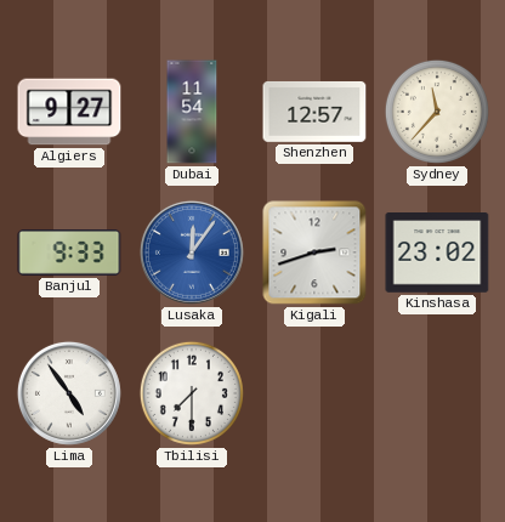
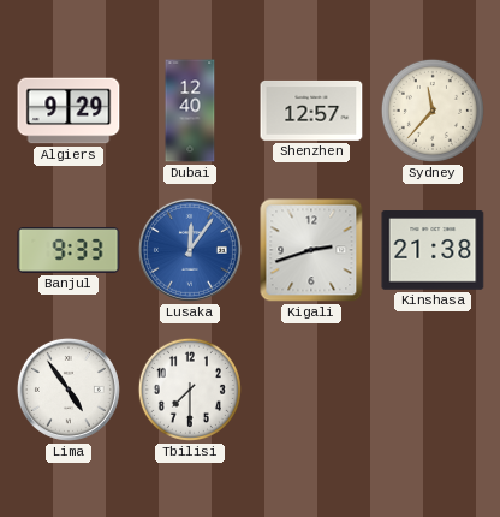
Algiers: 9:27 -> 9:29
Dubai: 11:54 -> 12:40
Kinshasa: 23:02 -> 21:38
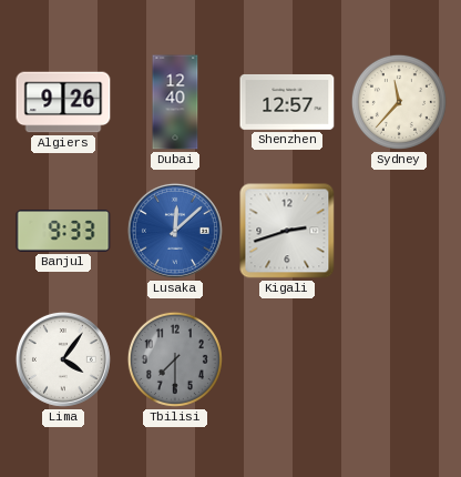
Algiers: 9:29 -> 9:26
Lusaka: 12:06 -> 12:08
Kinshasa: 21:38 -> none
Lima: 4:54 -> 4:06
Tbilisi dial: white -> grey
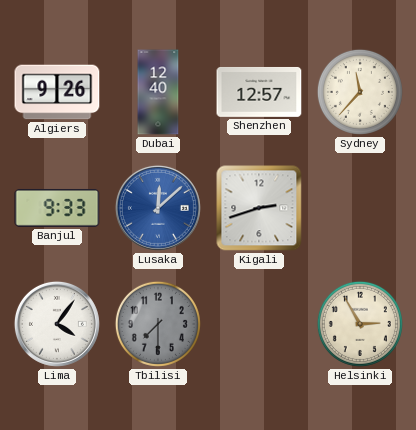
Helsinki: none -> 2:55
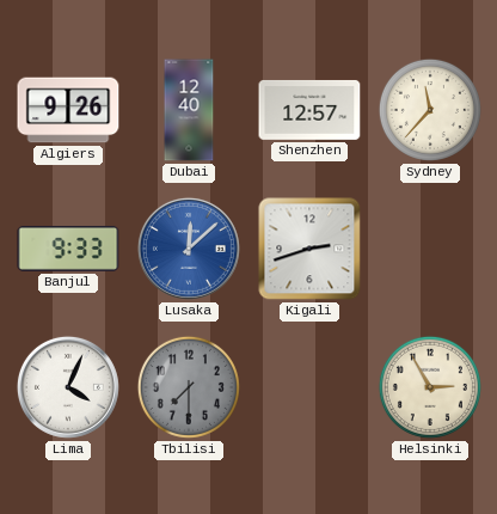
Lima: 4:06 -> 4:04
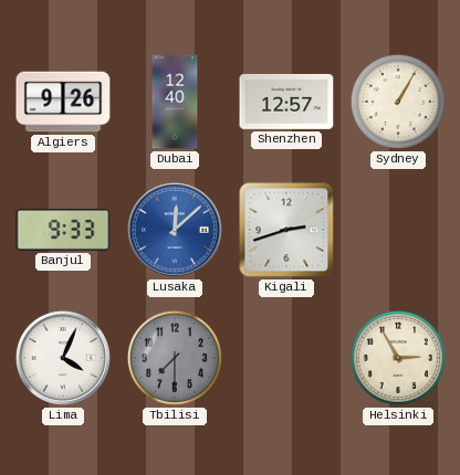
Sydney: 11:37 -> 1:05
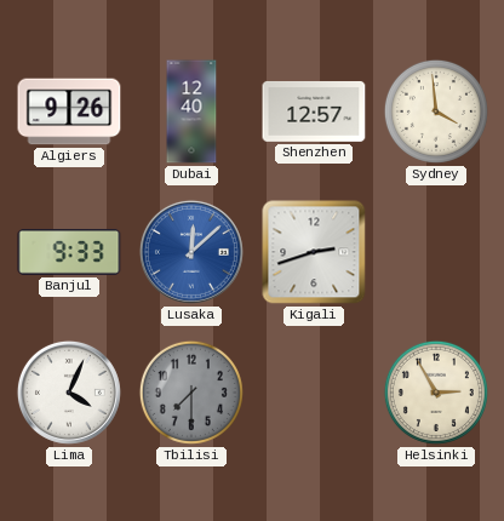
Sydney: 1:05 -> 3:59
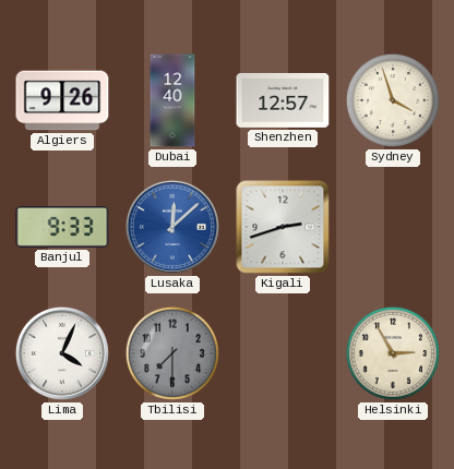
Sydney: 3:59 -> 3:57
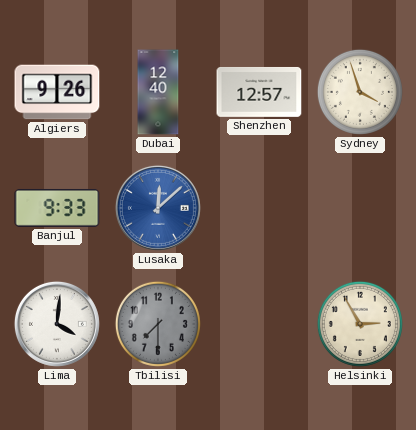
Kigali: 2:42 -> none
Lima: 4:04 -> 4:01
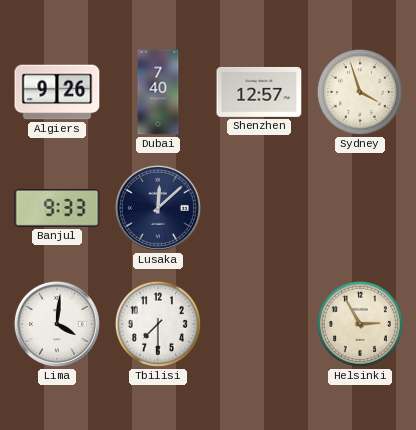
Dubai: 12:40 -> 7:40
Lusaka dial: blue -> navy
Tbilisi dial: grey -> white
